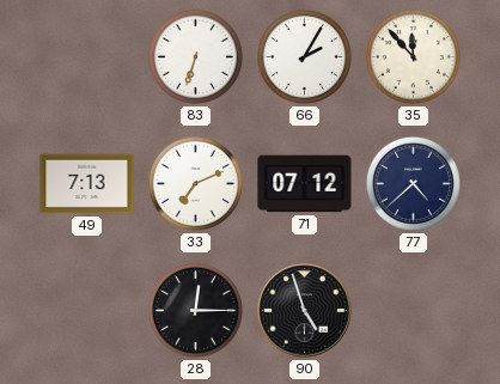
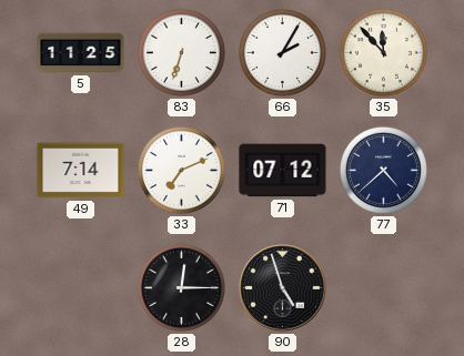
5: none -> 11:25
49: 7:13 -> 7:14
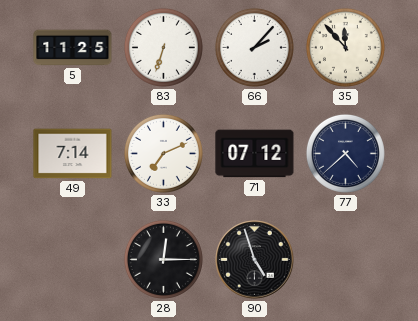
66: 2:05 -> 2:07
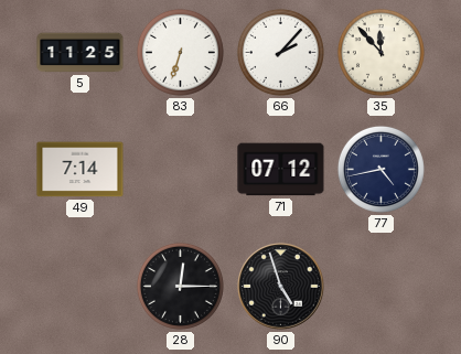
33: 7:11 -> none
77: 4:38 -> 4:43
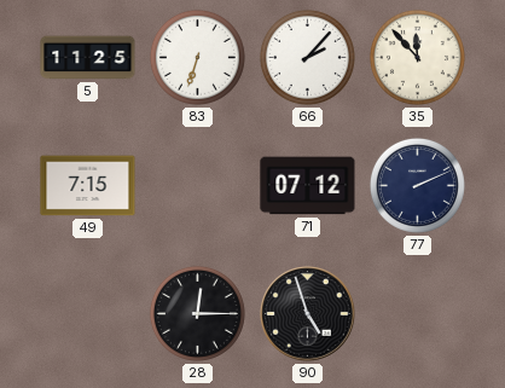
49: 7:14 -> 7:15
77: 4:43 -> 2:11
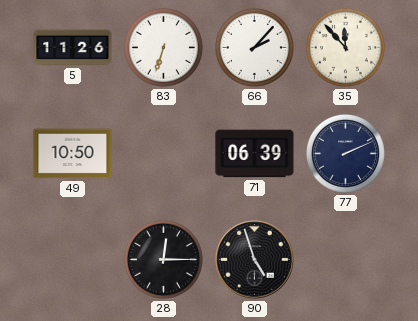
5: 11:25 -> 11:26
49: 7:15 -> 10:50
71: 07:12 -> 06:39
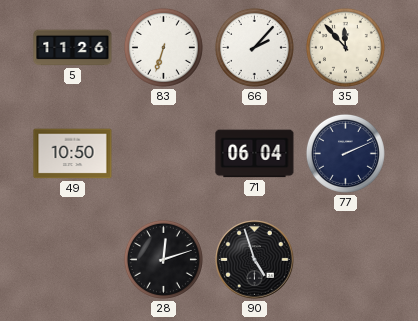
71: 06:39 -> 06:04
28: 12:15 -> 12:12
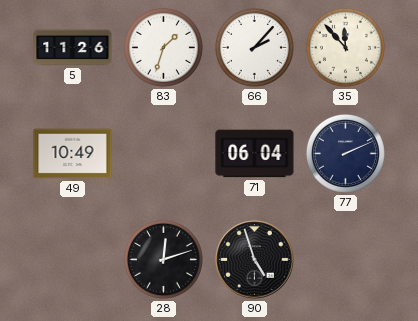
83: 6:33 -> 1:33
49: 10:50 -> 10:49
